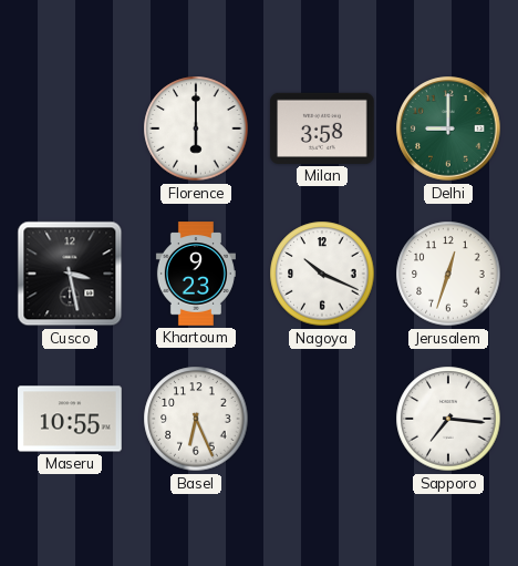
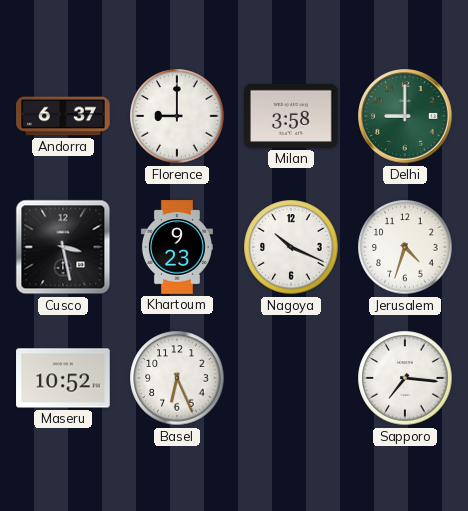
Andorra: none -> 6:37
Florence: 6:00 -> 9:00
Jerusalem: 12:33 -> 4:33
Maseru: 10:55 -> 10:52
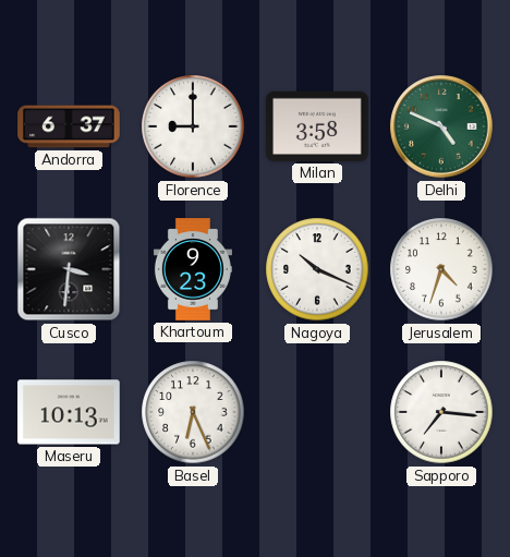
Delhi: 9:00 -> 4:49
Cusco: 3:28 -> 3:31
Maseru: 10:52 -> 10:13
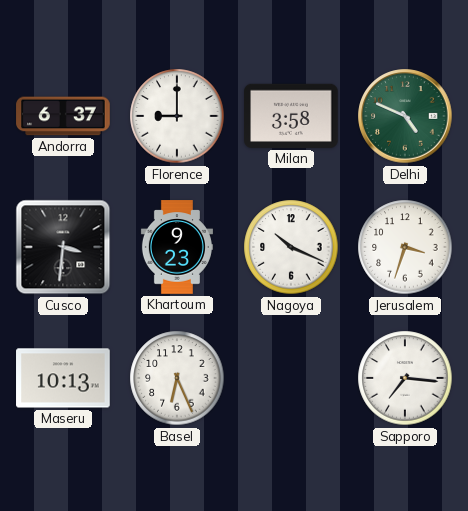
Jerusalem: 4:33 -> 3:33
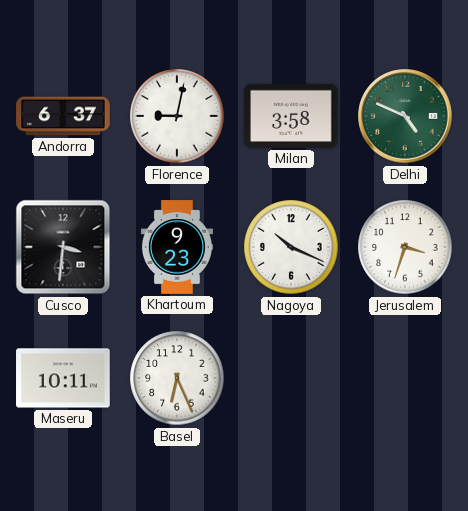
Florence: 9:00 -> 9:02
Maseru: 10:13 -> 10:11
Sapporo: 7:16 -> none
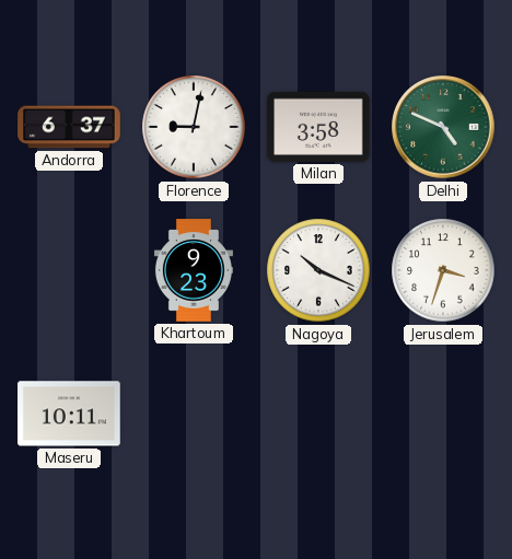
Cusco: 3:31 -> none
Basel: 6:26 -> none
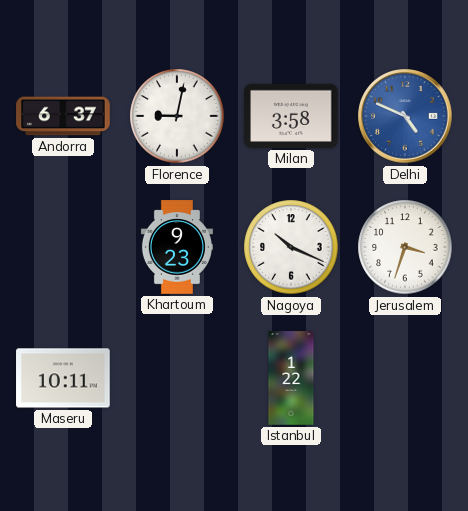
Delhi dial: green -> blue
Istanbul: none -> 1:22
